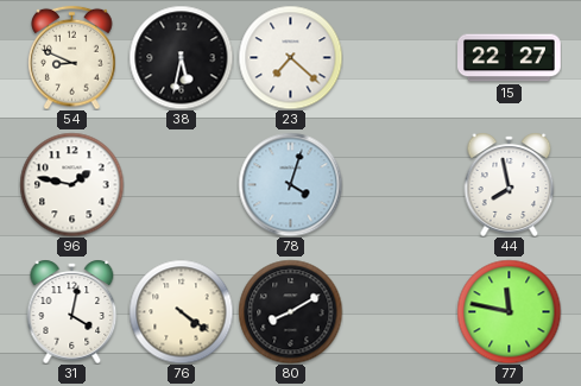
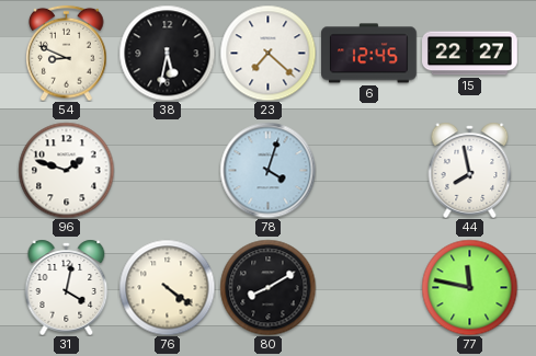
6: none -> 12:45
96: 1:47 -> 1:48
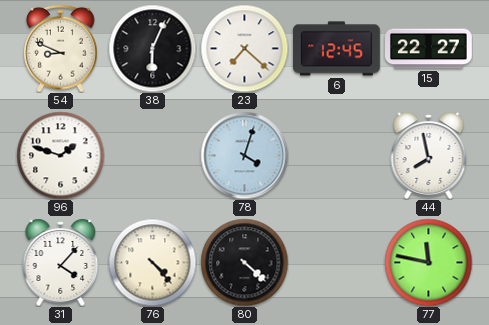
38: 5:32 -> 6:04
31: 4:02 -> 4:07
76: 4:21 -> 4:23
80: 8:10 -> 4:22
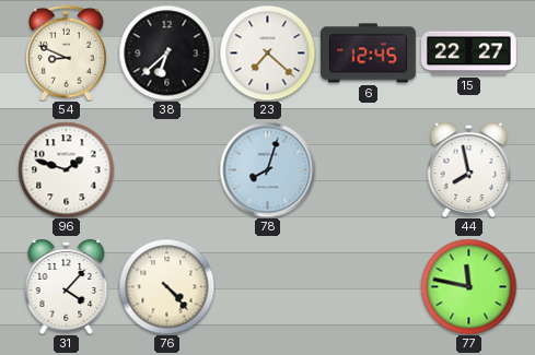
38: 6:04 -> 6:38
78: 4:03 -> 8:03
80: 4:22 -> none
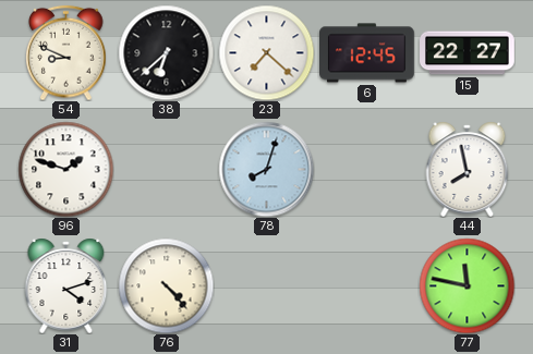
31: 4:07 -> 4:12
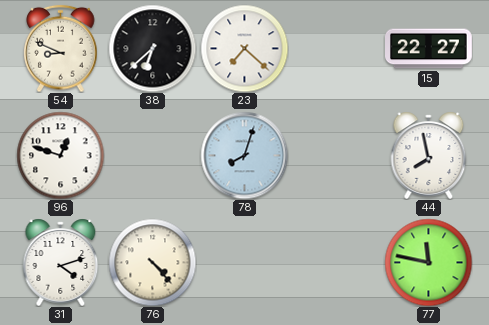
6: 12:45 -> none
96: 1:48 -> 12:48
